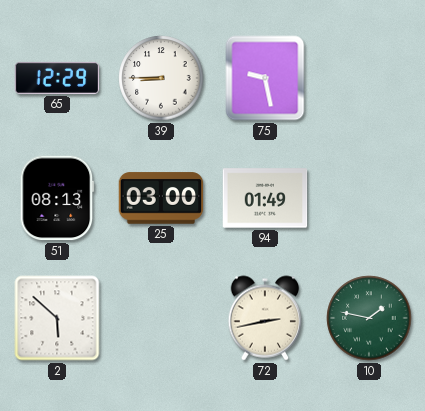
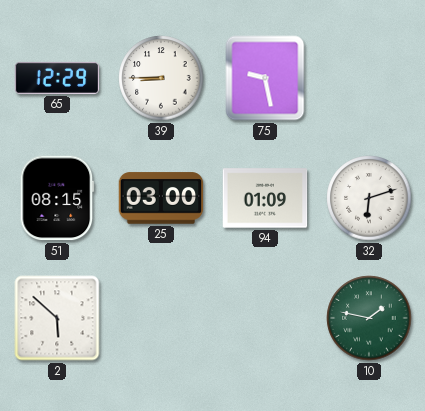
51: 08:13 -> 08:15
94: 01:49 -> 01:09
32: none -> 6:12
72: 2:43 -> none
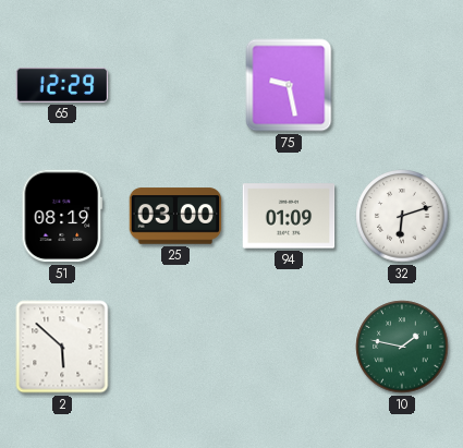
39: 8:45 -> none
51: 08:15 -> 08:19
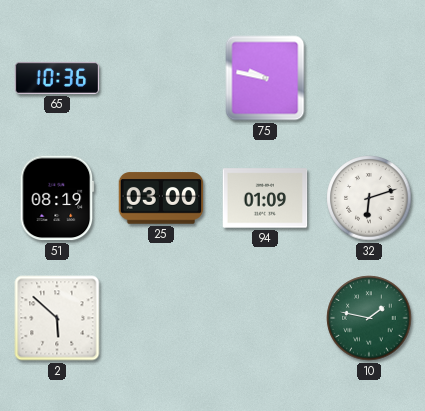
65: 12:29 -> 10:36
75: 9:28 -> 9:47
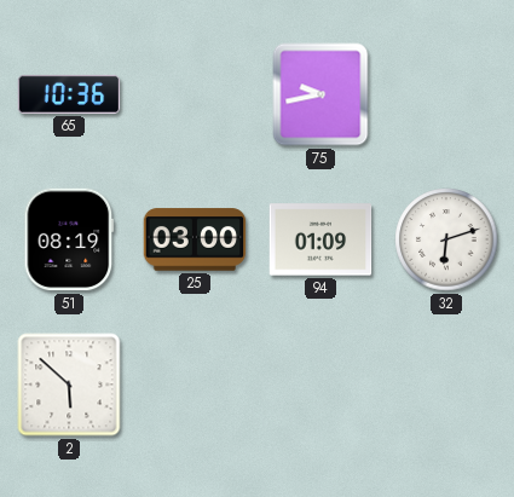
75: 9:47 -> 9:43
10: 1:47 -> none
